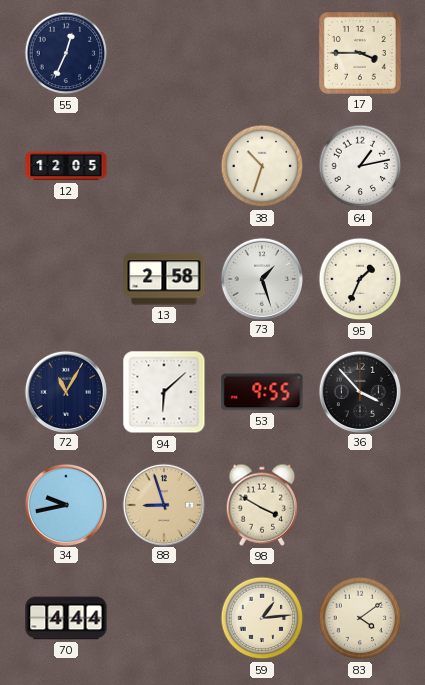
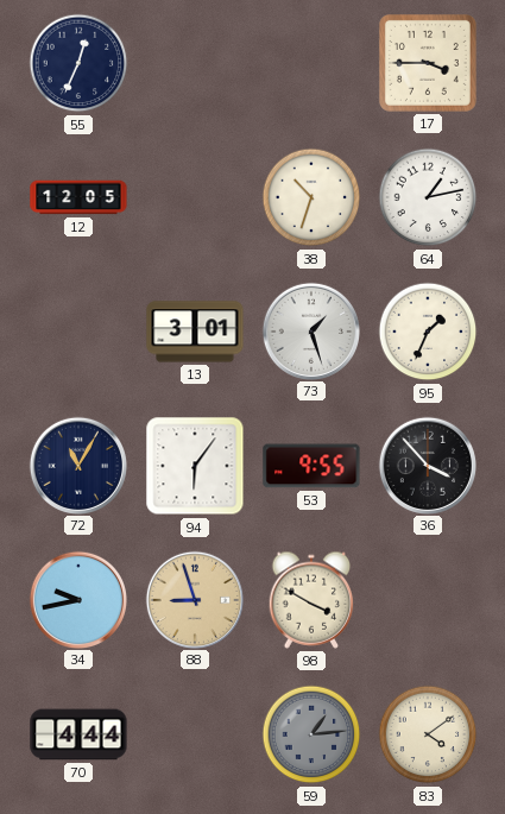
13: 2:58 -> 3:01
94: 6:08 -> 6:06
59 dial: cream -> grey
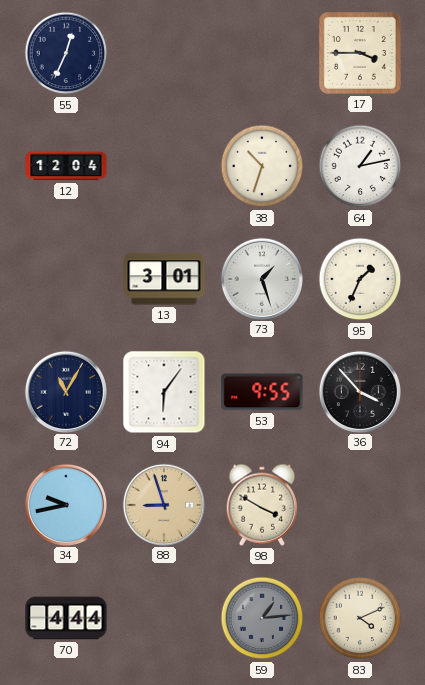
12: 12:05 -> 12:04
83: 4:09 -> 4:11
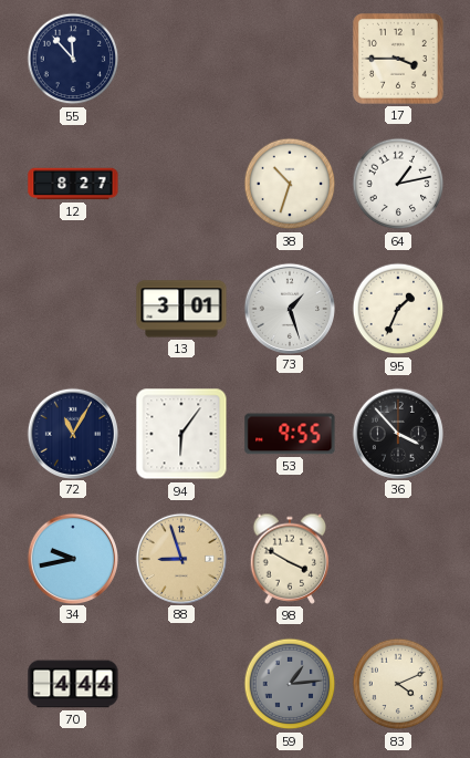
55: 12:34 -> 11:53
12: 12:04 -> 8:27
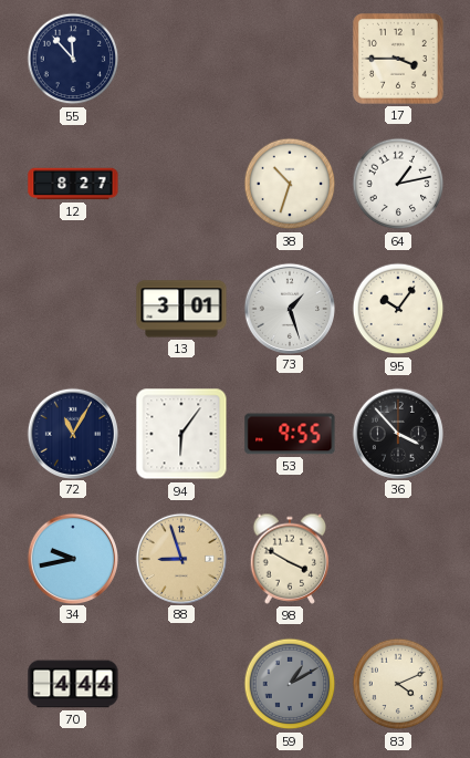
95: 1:34 -> 10:06
59: 1:14 -> 1:10
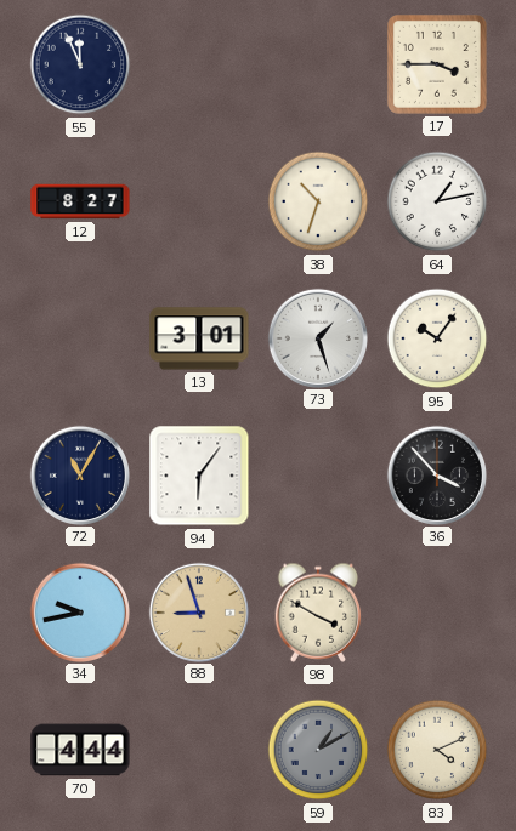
55: 11:53 -> 11:56
53: 9:55 -> none
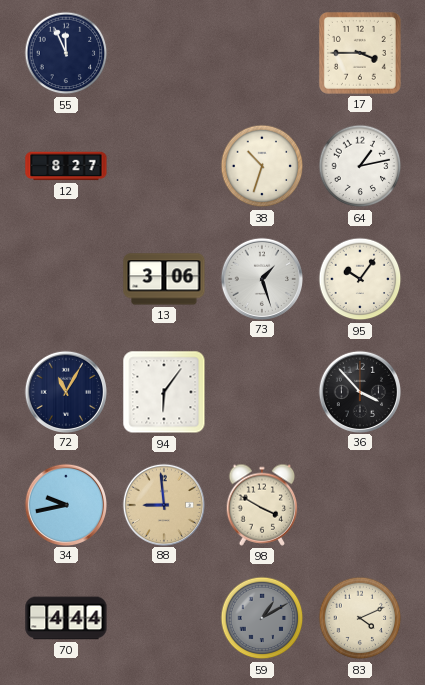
13: 3:01 -> 3:06
88: 8:57 -> 8:59
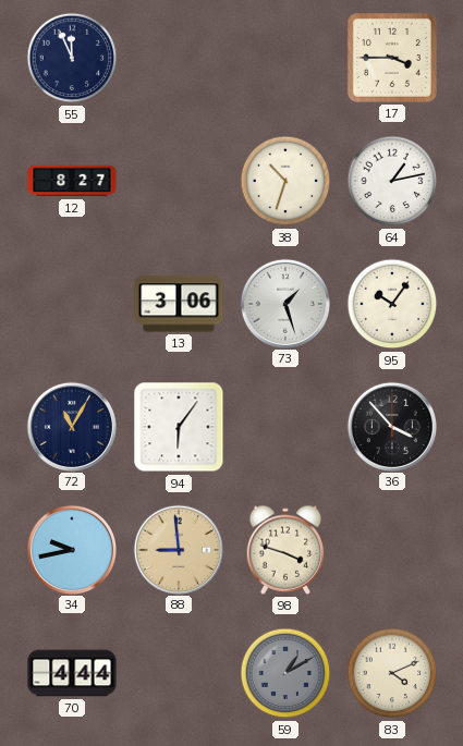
98: 3:50 -> 3:48
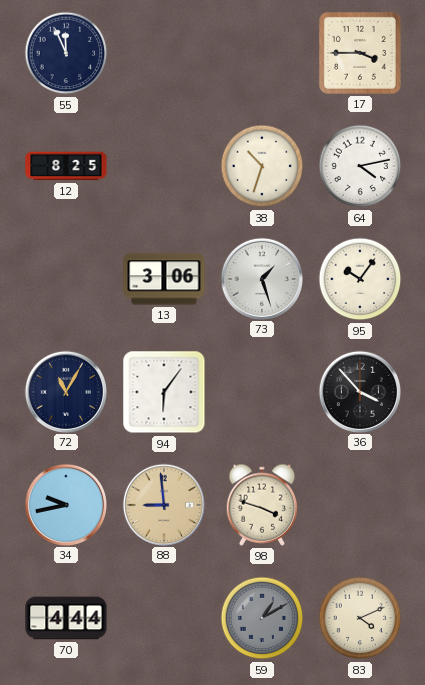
12: 8:27 -> 8:25
64: 1:13 -> 4:13
